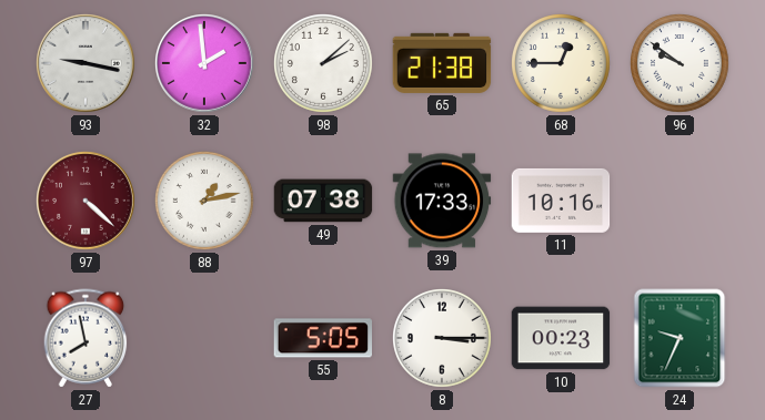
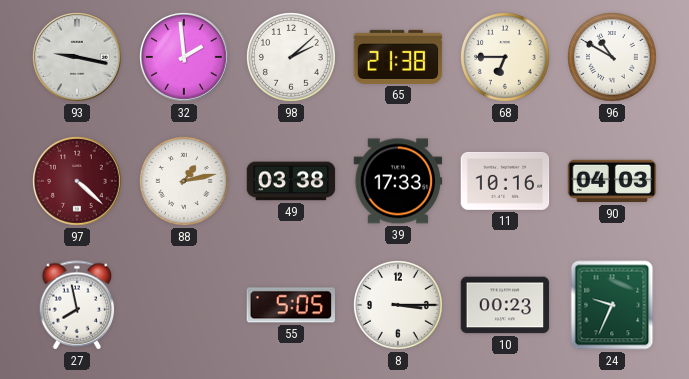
68: 12:45 -> 6:45
96: 9:51 -> 10:50
49: 07:38 -> 03:38
90: none -> 04:03
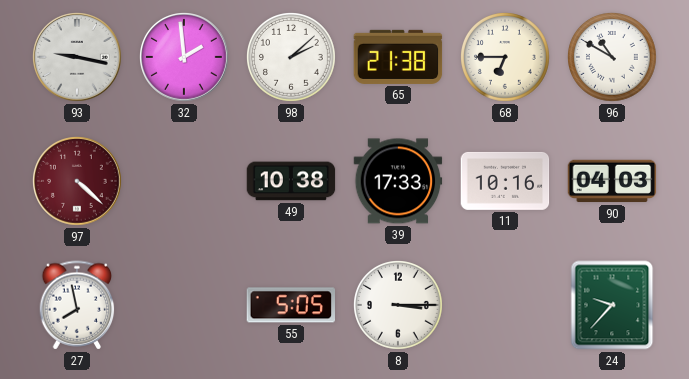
88: 1:13 -> none
49: 03:38 -> 10:38
10: 00:23 -> none
24: 9:34 -> 9:37
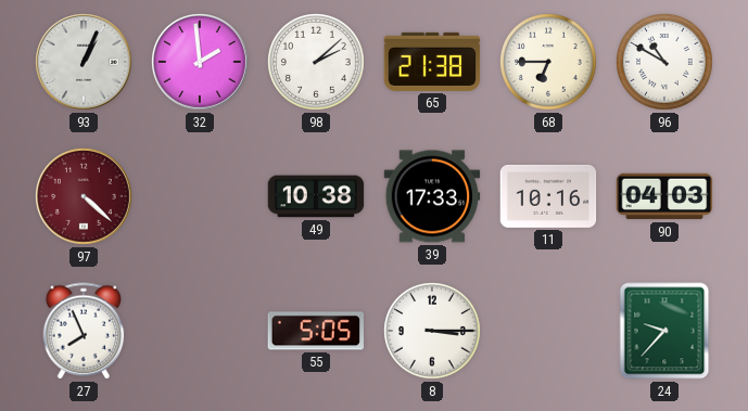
93: 9:17 -> 1:04
27: 7:58 -> 7:56
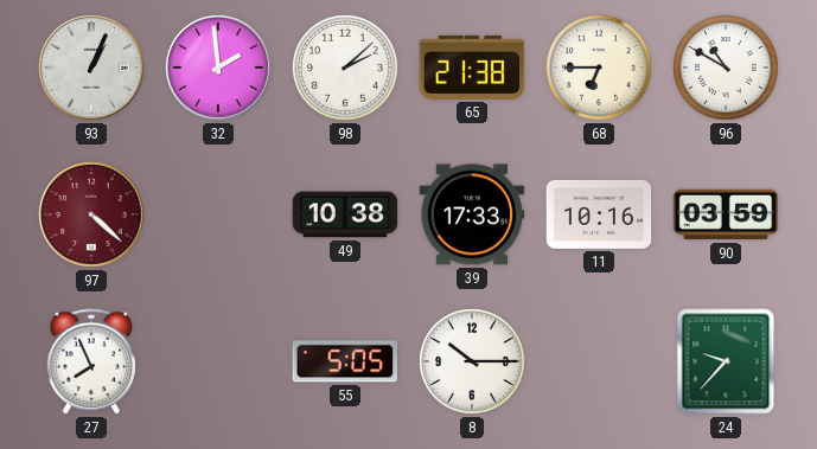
90: 04:03 -> 03:59
8: 3:15 -> 10:15
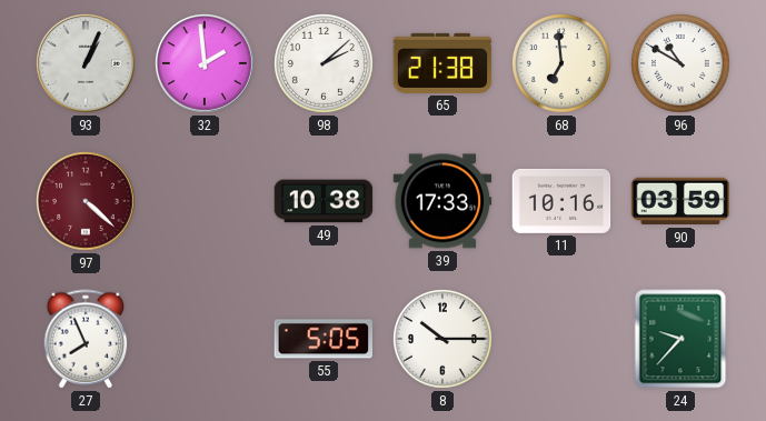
68: 6:45 -> 6:59
